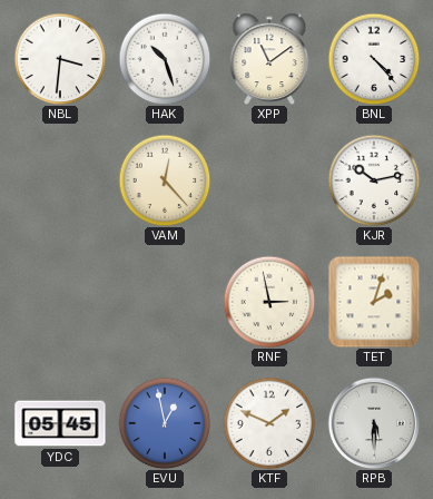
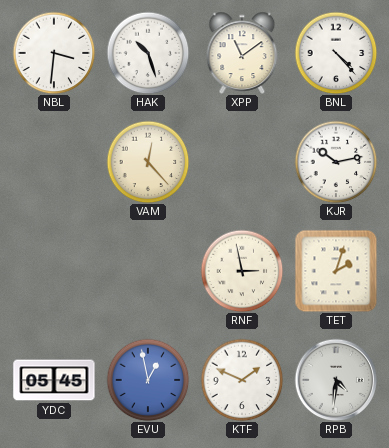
RPB: 5:30 -> 4:31
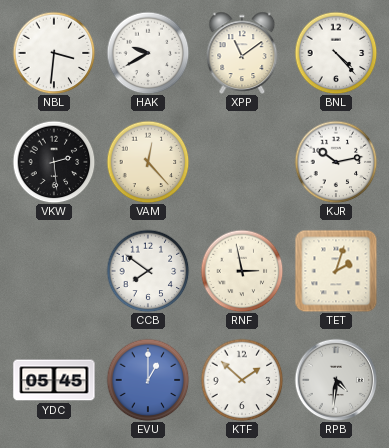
HAK: 10:27 -> 9:40
VKW: none -> 2:29
CCB: none -> 7:51
EVU: 12:58 -> 1:00
KTF: 1:49 -> 1:52
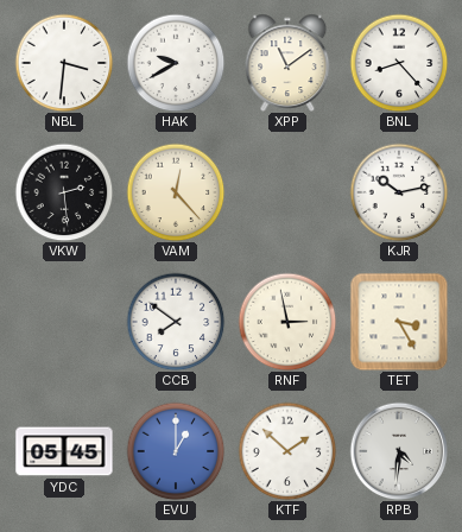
BNL: 4:23 -> 8:23
TET: 2:03 -> 3:25
